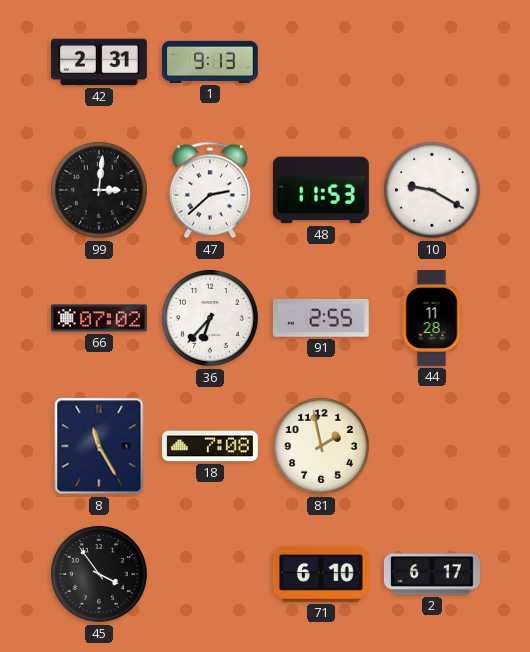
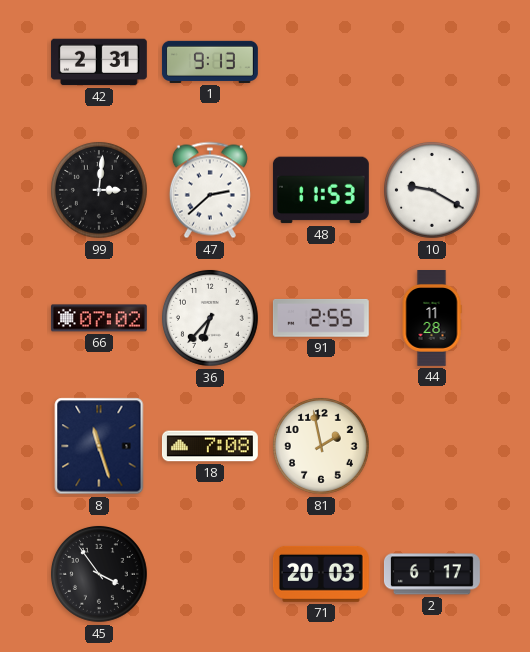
8: 11:25 -> 11:27
71: 6:10 -> 20:03
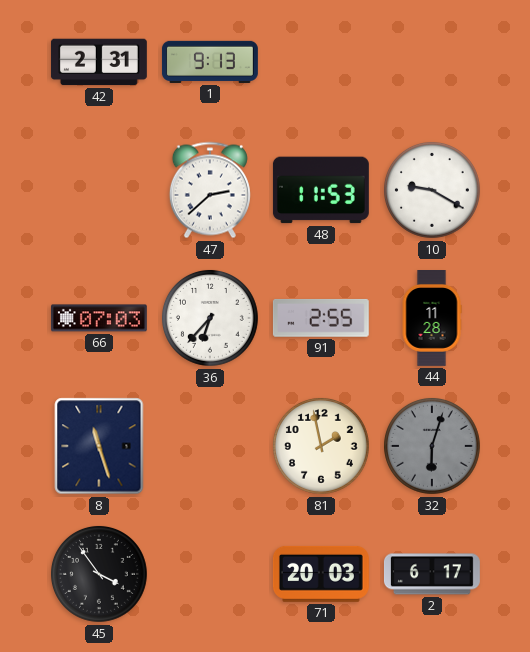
99: 3:01 -> none
66: 07:02 -> 07:03
18: 7:08 -> none
32: none -> 6:03
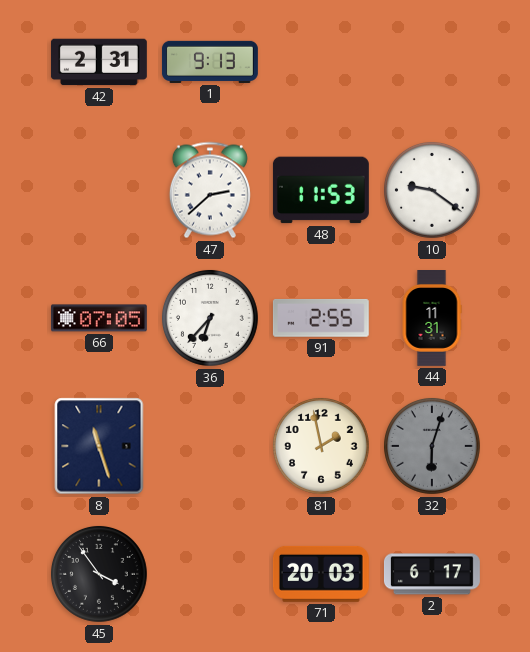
10: 9:20 -> 9:21
66: 07:03 -> 07:05
44: 11:28 -> 11:31
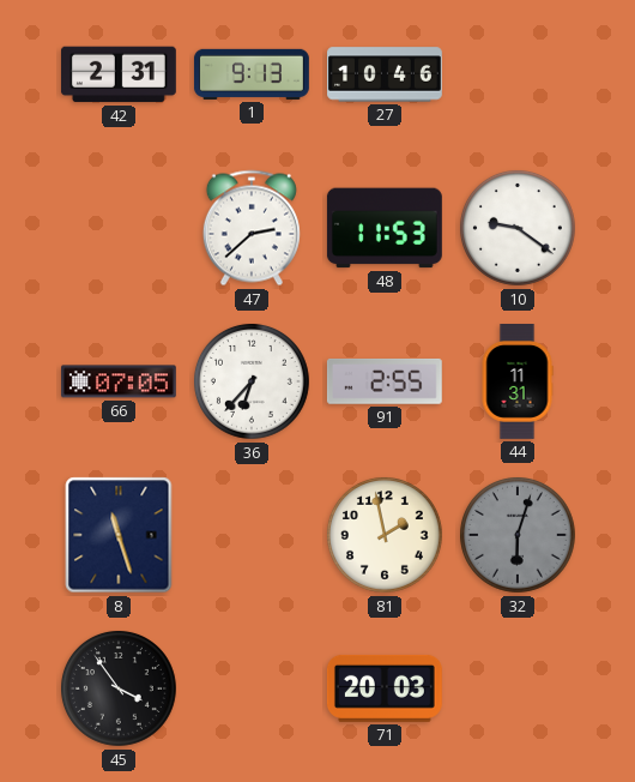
27: none -> 10:46
2: 6:17 -> none
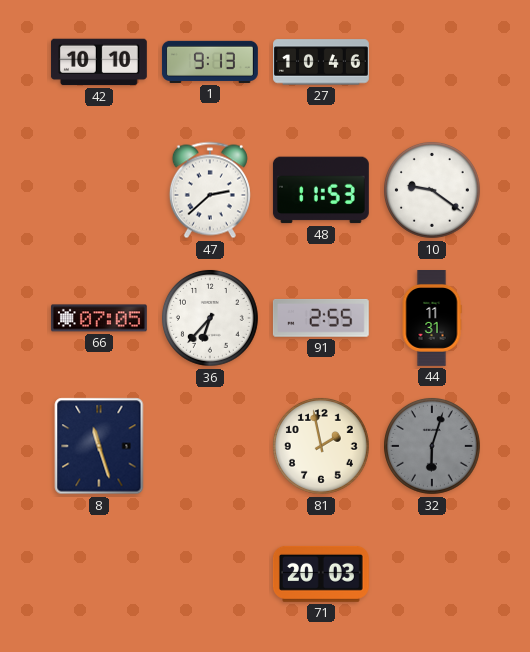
42: 2:31 -> 10:10
45: 3:54 -> none
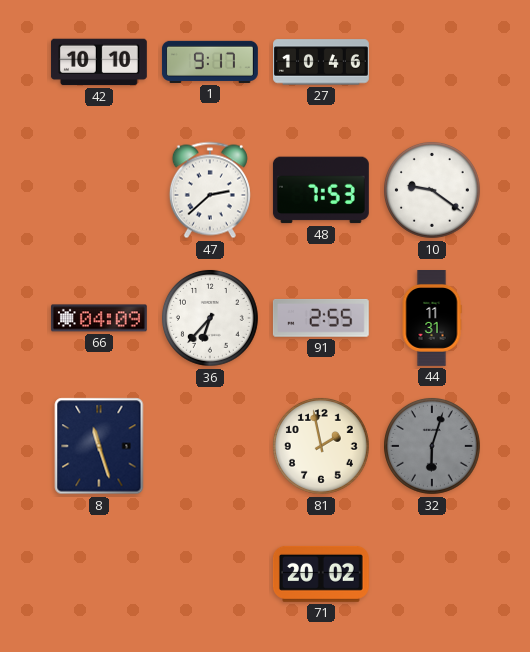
1: 9:13 -> 9:17
48: 11:53 -> 7:53
66: 07:05 -> 04:09
71: 20:03 -> 20:02
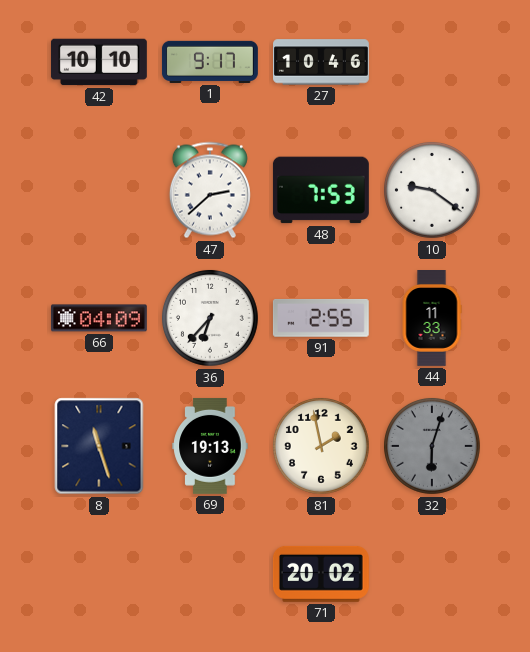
44: 11:31 -> 11:33
69: none -> 19:13
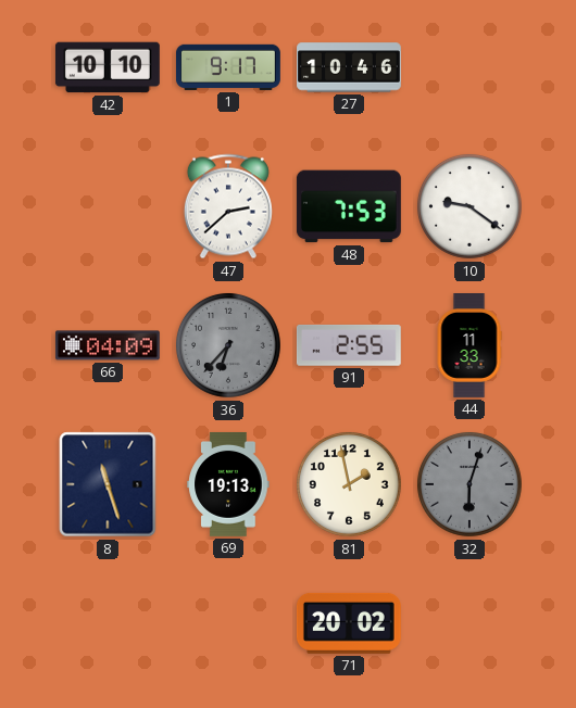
36 dial: white -> grey
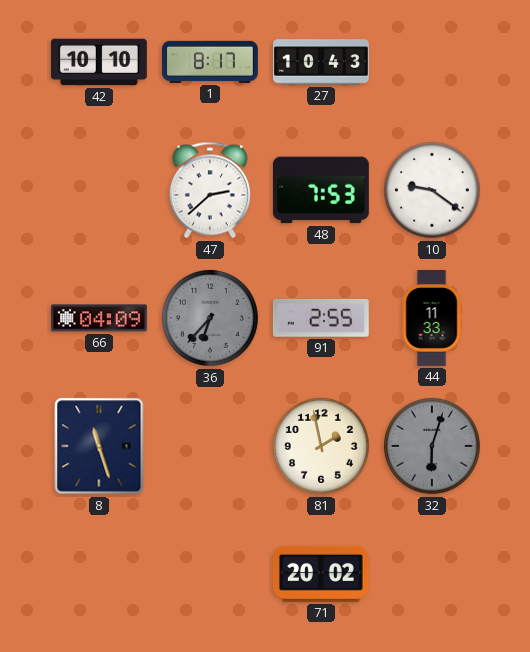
1: 9:17 -> 8:17
27: 10:46 -> 10:43
69: 19:13 -> none
